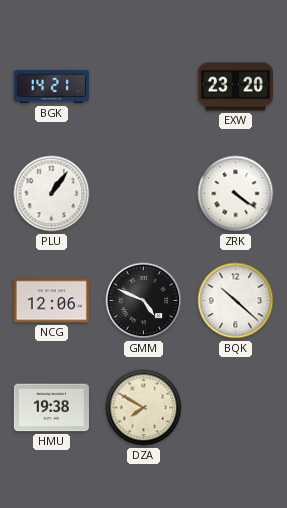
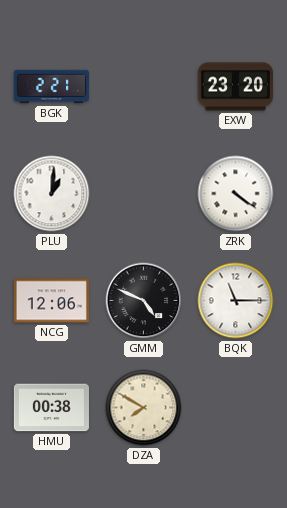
BGK: 14:21 -> 2:21
PLU: 1:06 -> 1:01
BQK: 10:22 -> 11:15
HMU: 19:38 -> 00:38
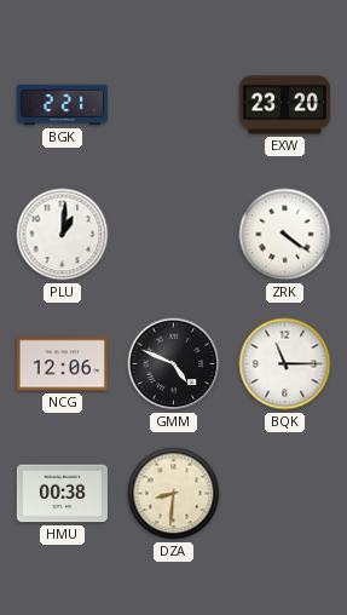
DZA: 7:50 -> 8:31
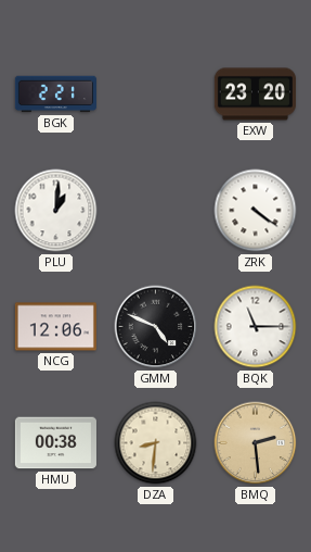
BMQ: none -> 2:29
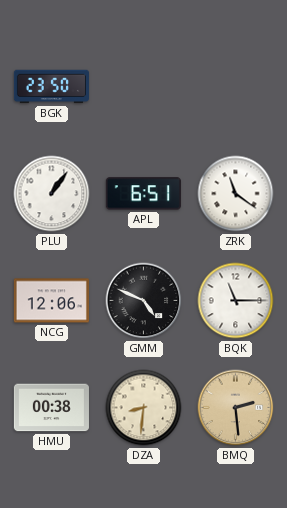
BGK: 2:21 -> 23:50
EXW: 23:20 -> none
PLU: 1:01 -> 1:06
APL: none -> 6:51
ZRK: 4:21 -> 11:21
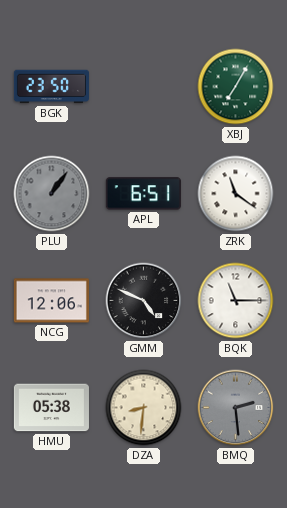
XBJ: none -> 7:05
PLU dial: white -> grey
HMU: 00:38 -> 05:38
BMQ dial: champagne -> grey
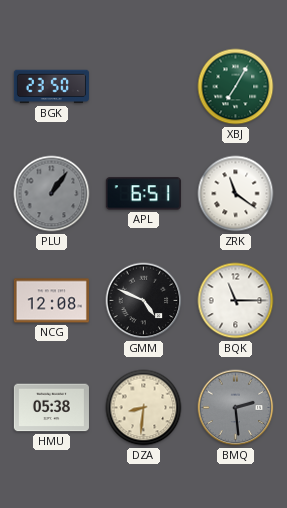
NCG: 12:06 -> 12:08
